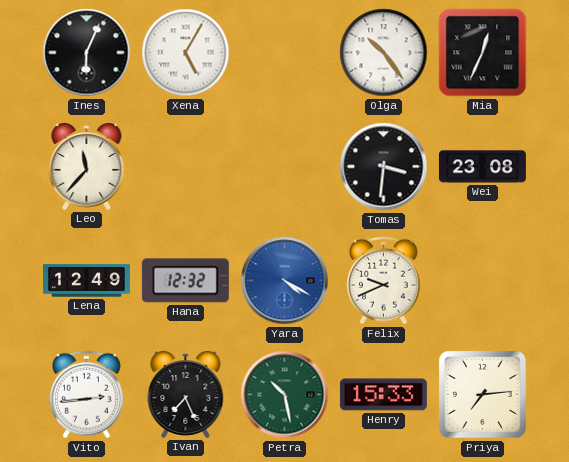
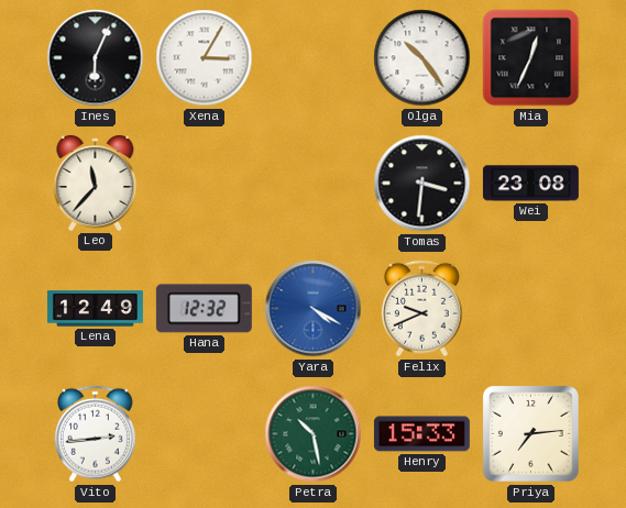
Xena: 5:05 -> 3:05
Ivan: 7:26 -> none
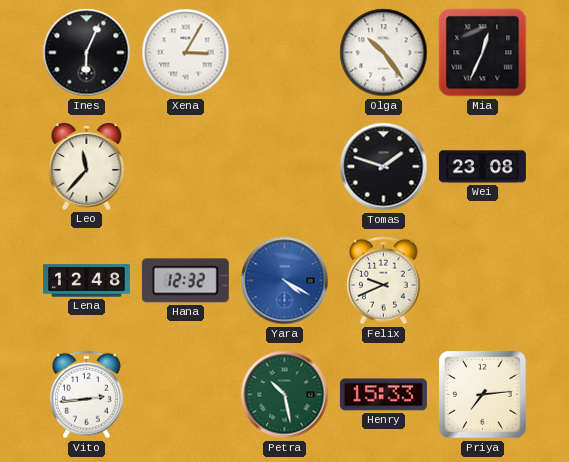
Tomas: 3:31 -> 1:48
Lena: 12:49 -> 12:48
